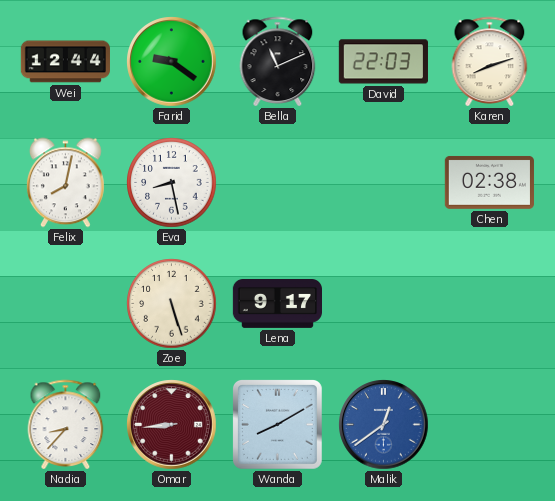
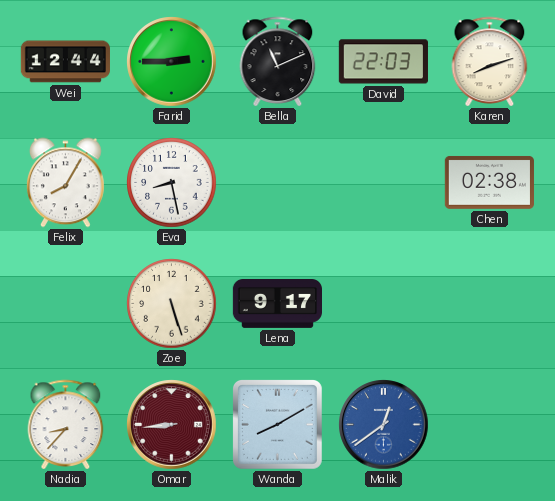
Farid: 9:21 -> 2:45
Felix: 8:02 -> 8:05
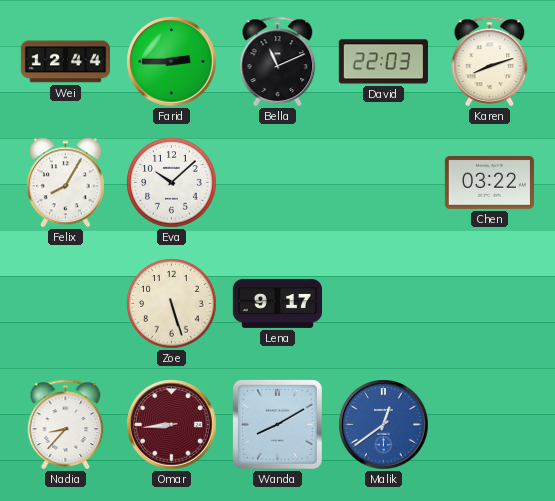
Eva: 8:28 -> 10:08
Chen: 02:38 -> 03:22
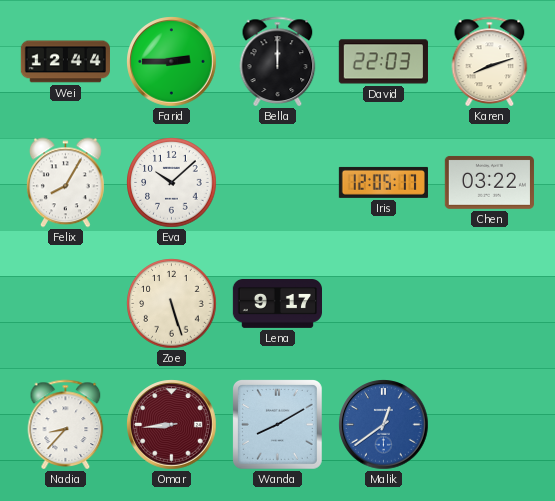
Bella: 11:11 -> 12:00
Iris: none -> 12:05
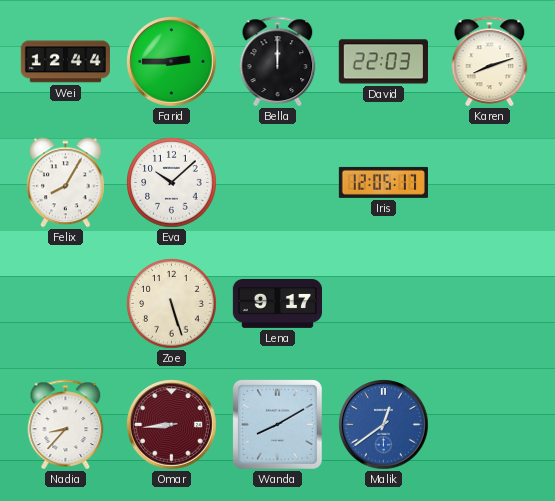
Chen: 03:22 -> none
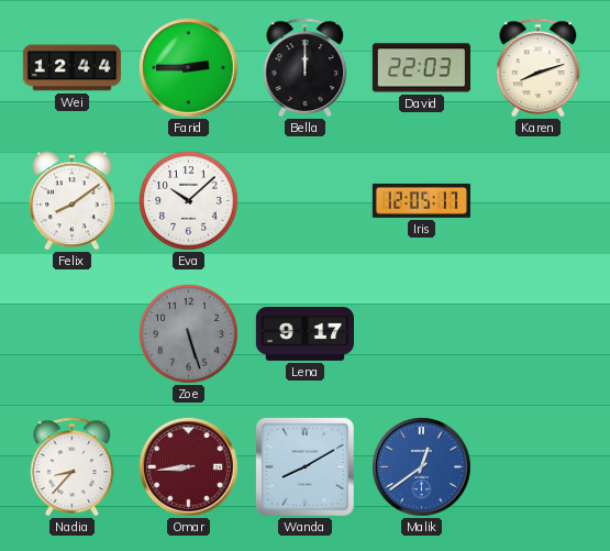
Felix: 8:05 -> 8:09
Zoe dial: cream -> grey
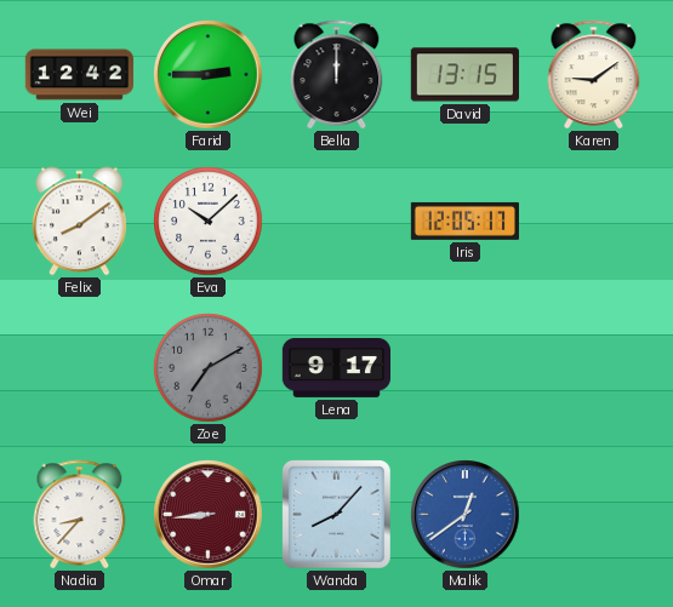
Wei: 12:44 -> 12:42
David: 22:03 -> 13:15
Karen: 8:12 -> 9:09
Zoe: 5:27 -> 7:10
Wanda: 8:10 -> 8:07
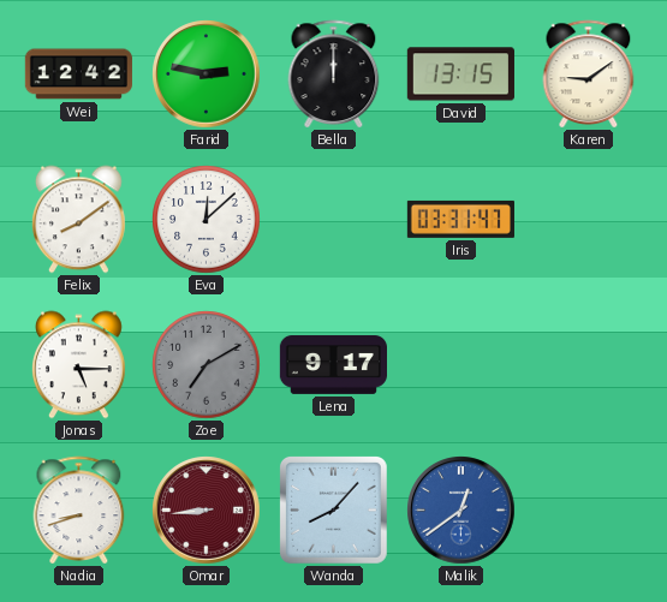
Farid: 2:45 -> 2:47
Eva: 10:08 -> 12:08
Iris: 12:05 -> 03:31
Jonas: none -> 5:15
Nadia: 8:37 -> 8:42
